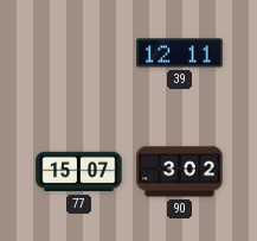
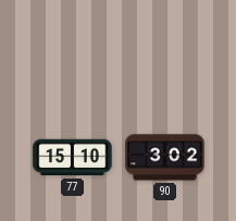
39: 12:11 -> none
77: 15:07 -> 15:10
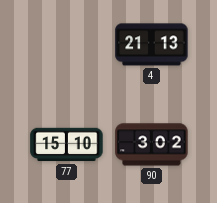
4: none -> 21:13
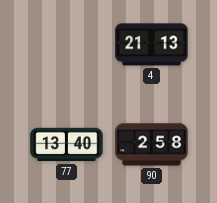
77: 15:10 -> 13:40
90: 3:02 -> 2:58
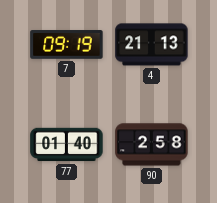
7: none -> 09:19
77: 13:40 -> 01:40
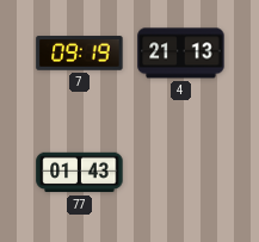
77: 01:40 -> 01:43
90: 2:58 -> none
